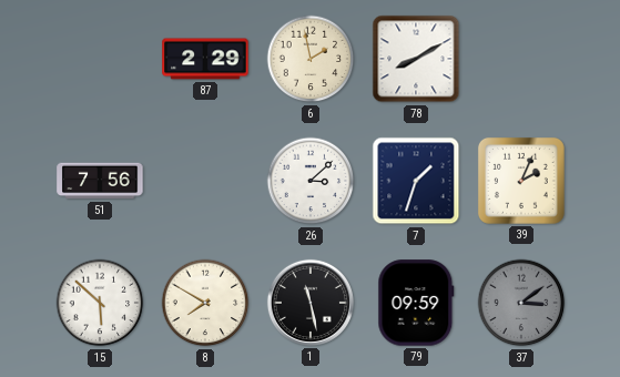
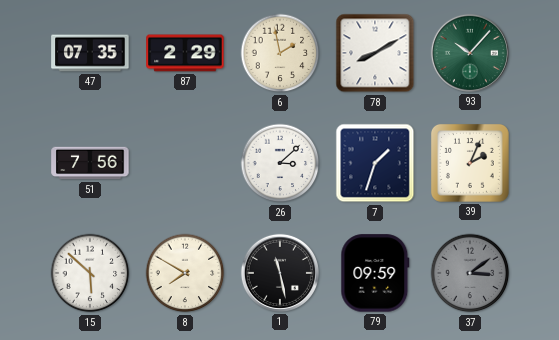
47: none -> 07:35
93: none -> 10:07
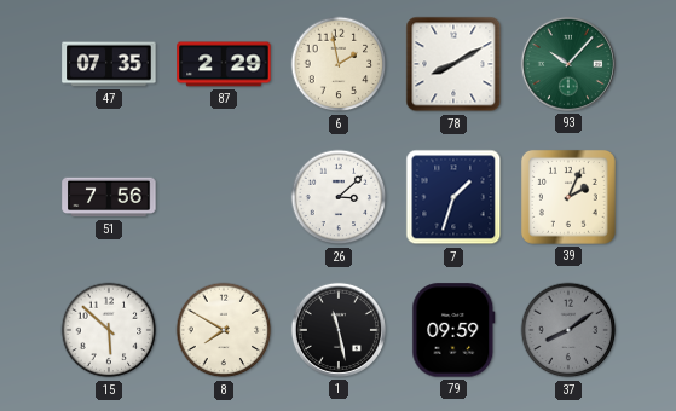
37: 3:09 -> 8:09
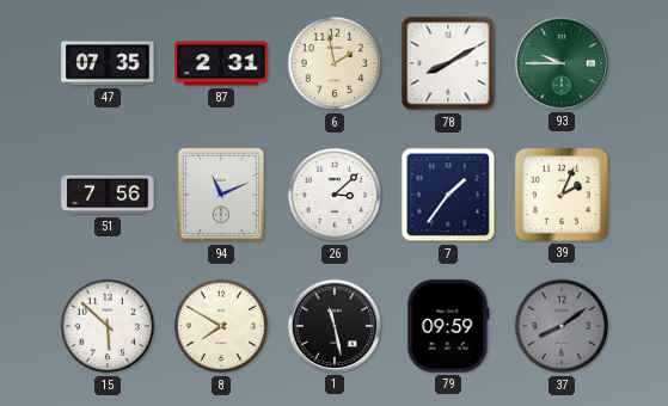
87: 2:29 -> 2:31
93: 10:07 -> 9:45
94: none -> 11:11
7: 1:33 -> 1:36
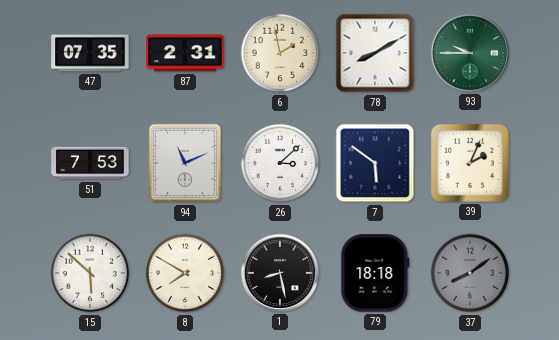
51: 7:56 -> 7:53
7: 1:36 -> 5:51
1: 11:28 -> 8:28
79: 09:59 -> 18:18
